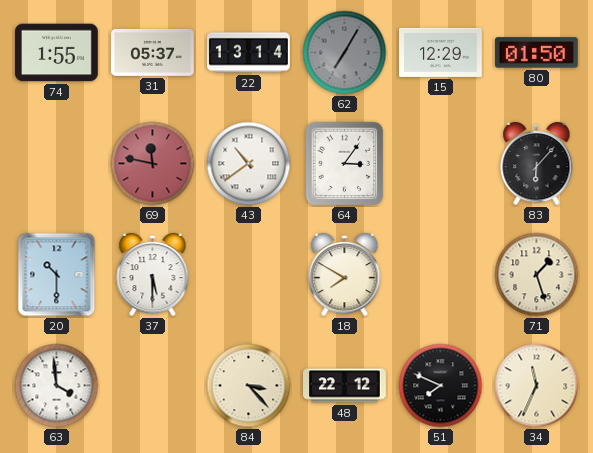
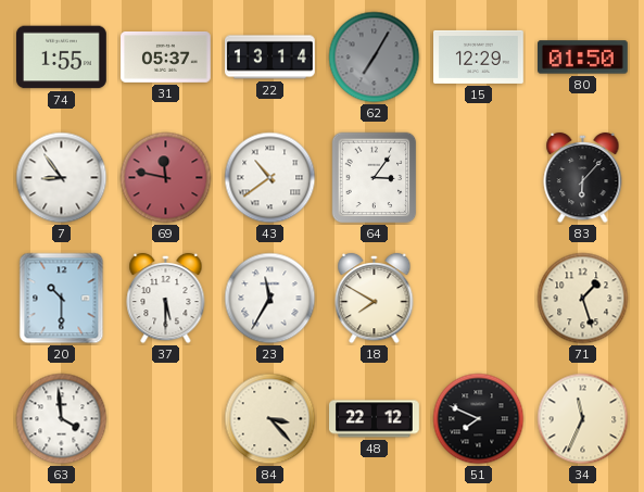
7: none -> 8:54
23: none -> 11:35
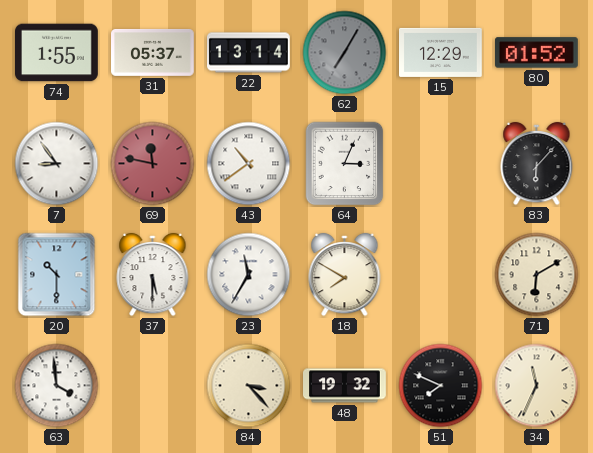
80: 01:50 -> 01:52
64: 3:06 -> 3:04
71: 1:27 -> 6:10
48: 22:12 -> 19:32
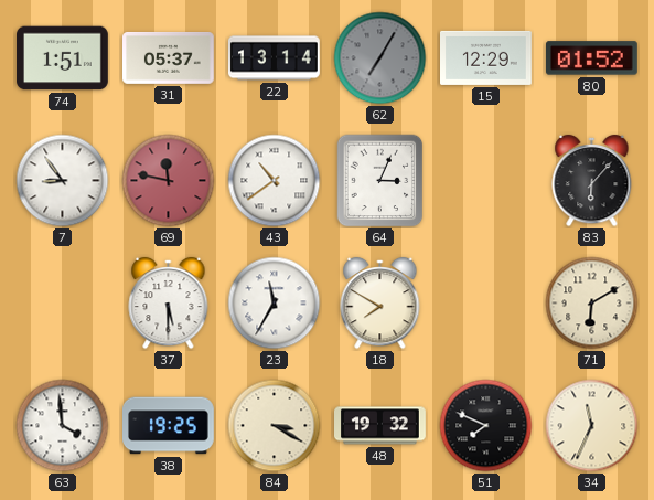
74: 1:55 -> 1:51
20: 10:30 -> none
38: none -> 19:25
84: 3:23 -> 3:20
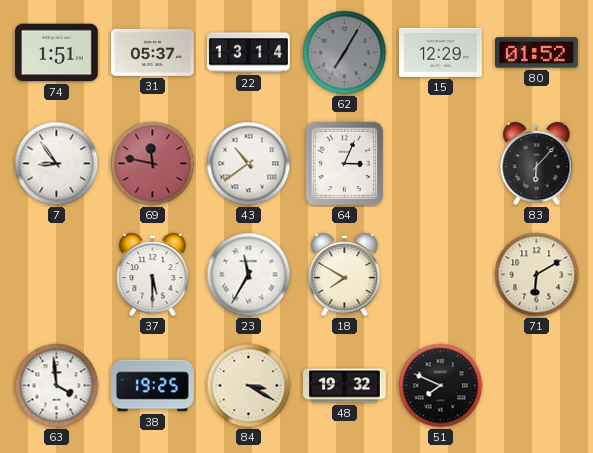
34: 11:34 -> none
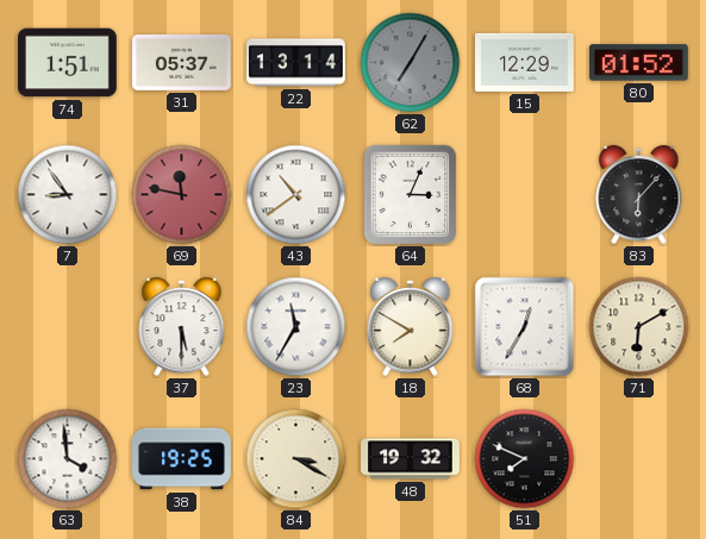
68: none -> 12:35
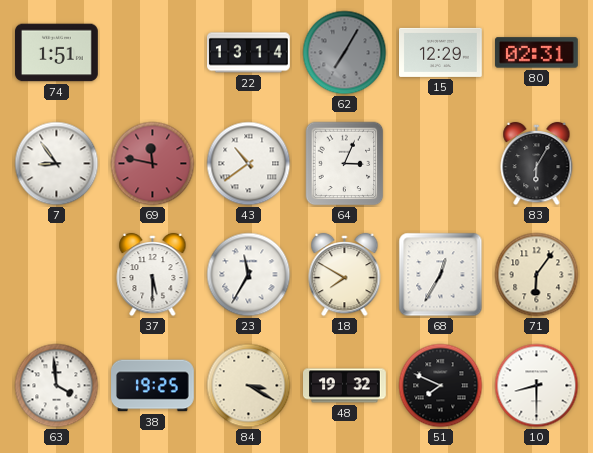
31: 05:37 -> none
80: 01:52 -> 02:31
83: 6:07 -> 6:05
71: 6:10 -> 6:06
10: none -> 8:30
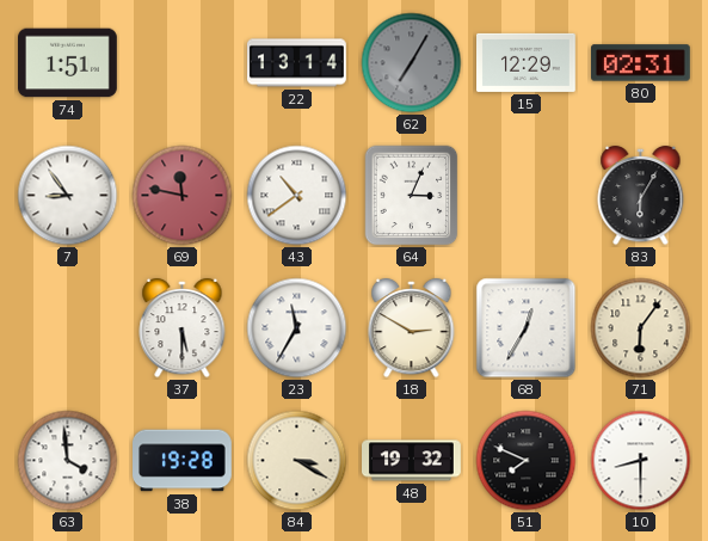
18: 7:50 -> 2:50
38: 19:25 -> 19:28
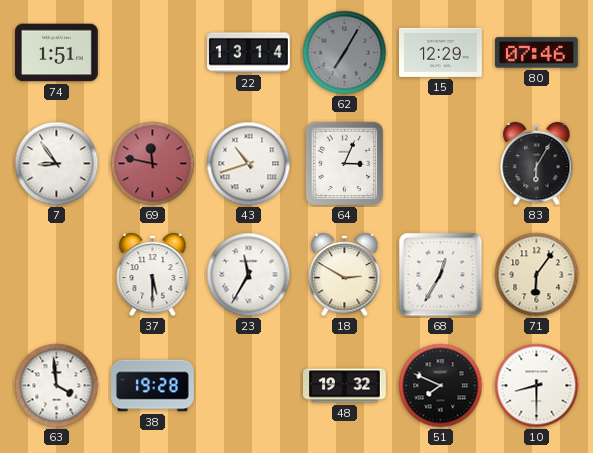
80: 02:31 -> 07:46
43: 10:39 -> 10:42
84: 3:20 -> none
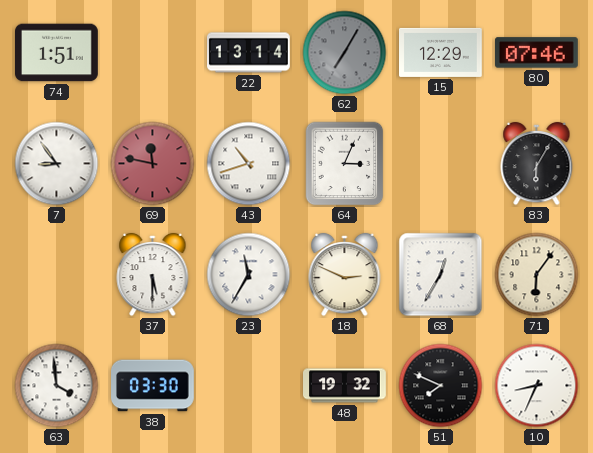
18: 2:50 -> 2:49
38: 19:28 -> 03:30
10: 8:30 -> 8:34
